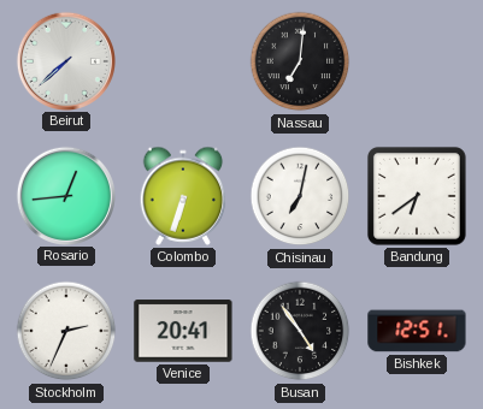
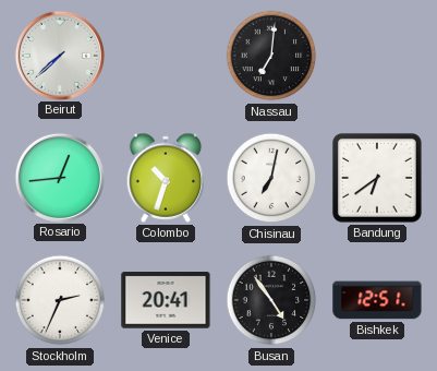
Colombo: 6:33 -> 10:33
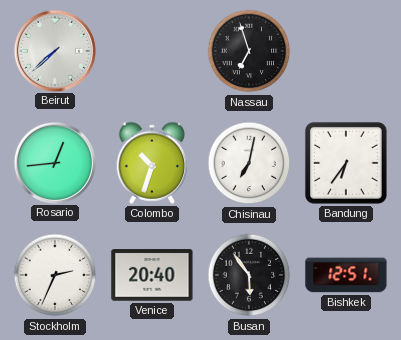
Nassau: 7:01 -> 6:57
Bandung: 6:39 -> 6:36
Venice: 20:41 -> 20:40
Busan: 4:54 -> 5:54
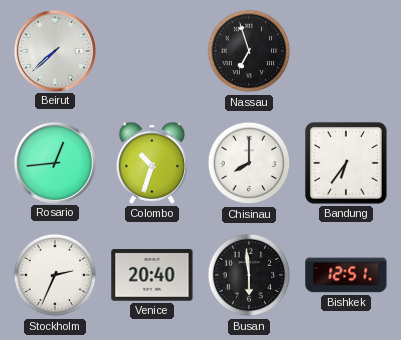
Chisinau: 7:02 -> 8:00
Busan: 5:54 -> 5:59
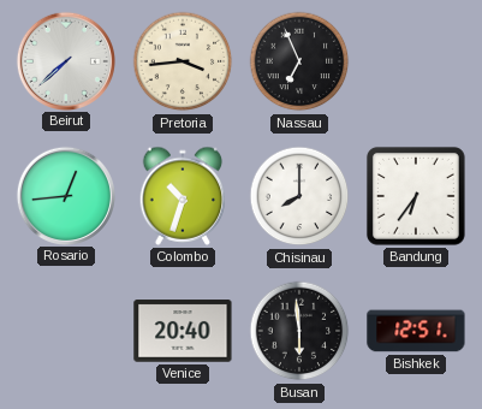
Pretoria: none -> 3:44
Nassau: 6:57 -> 6:56
Stockholm: 2:34 -> none
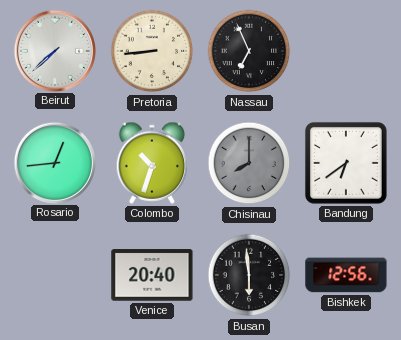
Pretoria: 3:44 -> 8:44
Chisinau dial: white -> grey
Bandung: 6:36 -> 6:39
Bishkek: 12:51 -> 12:56
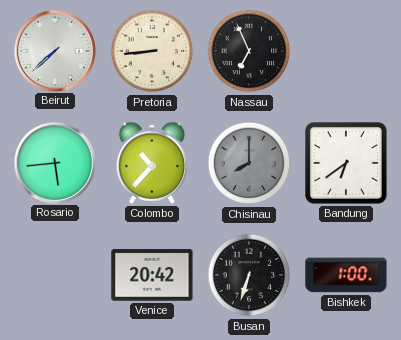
Rosario: 12:44 -> 5:44
Colombo: 10:33 -> 10:37
Venice: 20:40 -> 20:42
Busan: 5:59 -> 6:33
Bishkek: 12:56 -> 1:00
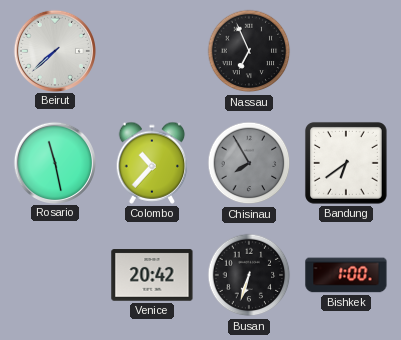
Pretoria: 8:44 -> none
Rosario: 5:44 -> 11:28
Chisinau: 8:00 -> 7:55
